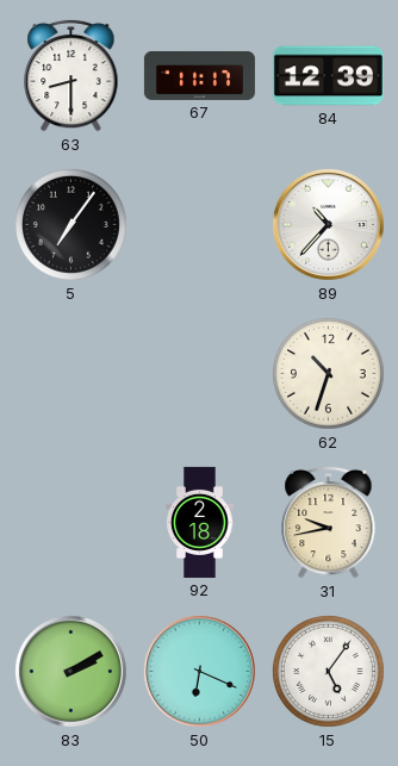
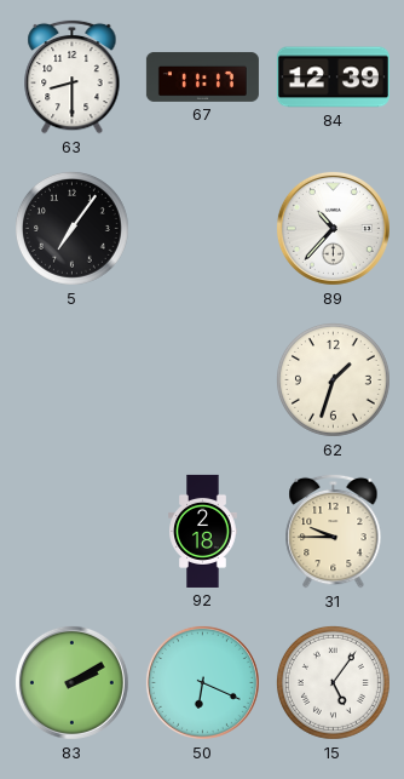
62: 10:33 -> 1:33
31: 9:43 -> 9:45
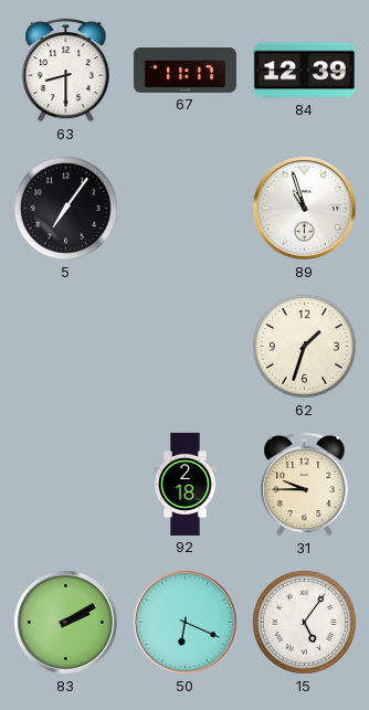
89: 10:37 -> 10:57
